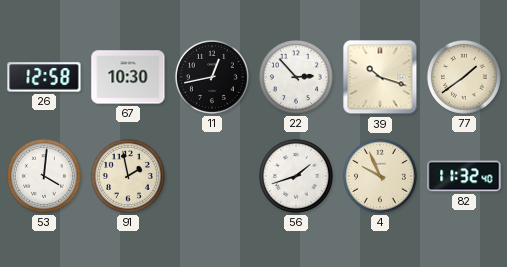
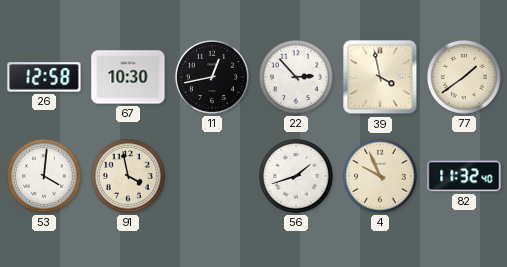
39: 10:18 -> 3:58
91: 1:58 -> 3:58
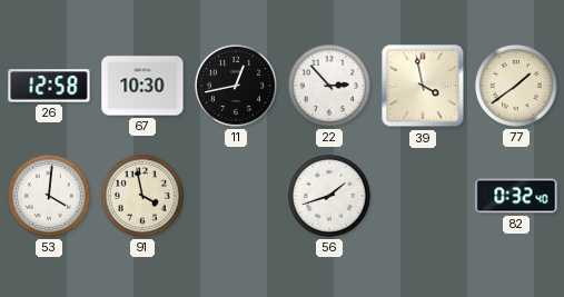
4: 9:56 -> none
82: 11:32 -> 0:32
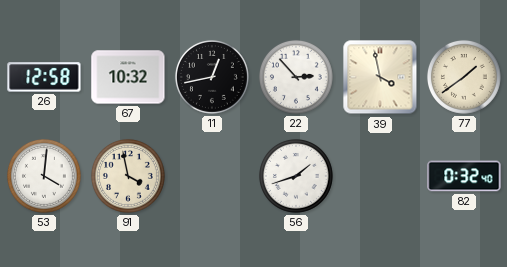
67: 10:30 -> 10:32
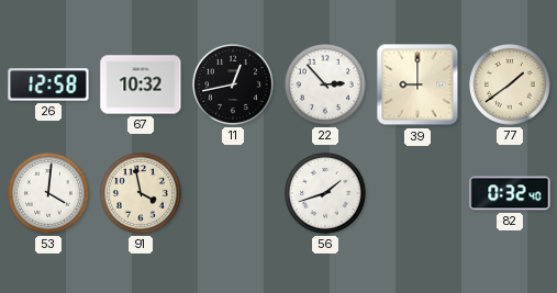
39: 3:58 -> 9:00
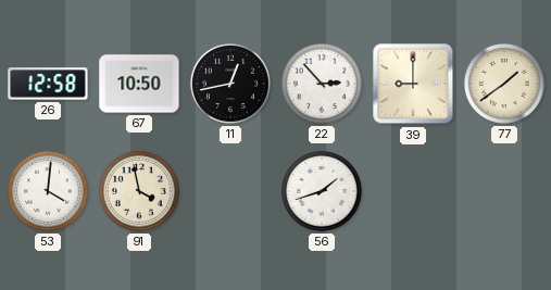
67: 10:32 -> 10:50
82: 0:32 -> none
